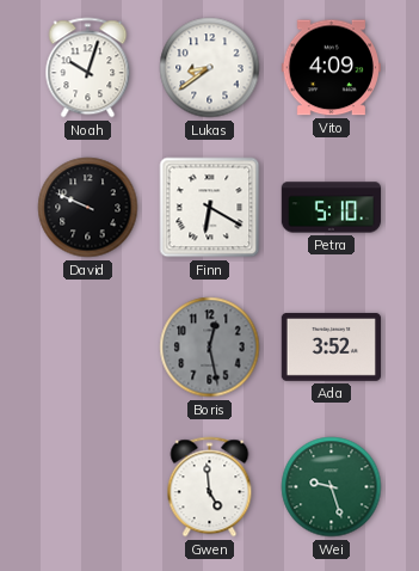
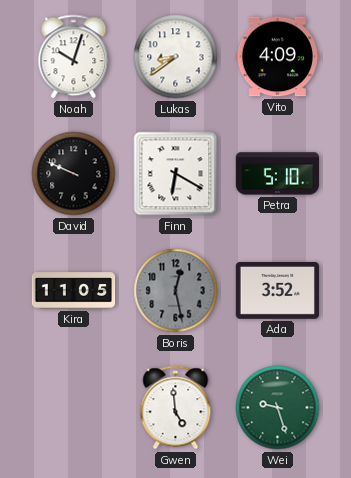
Kira: none -> 11:05
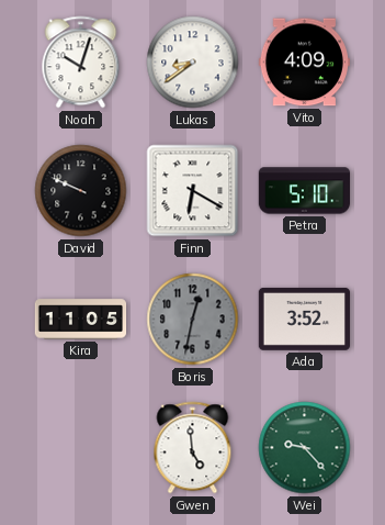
Boris: 12:28 -> 12:32
Wei: 9:27 -> 9:23
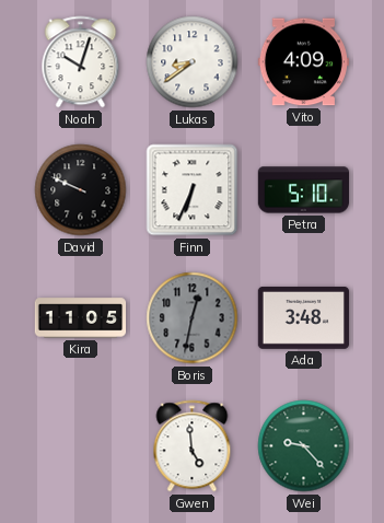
Finn: 6:20 -> 6:34
Ada: 3:52 -> 3:48
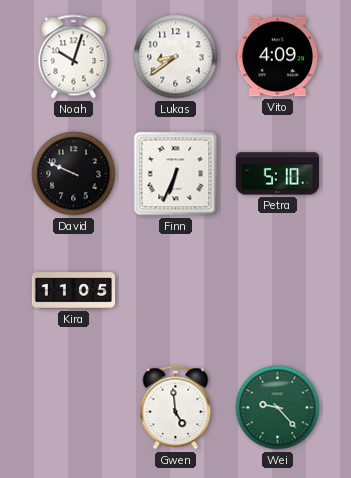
Boris: 12:32 -> none
Ada: 3:48 -> none
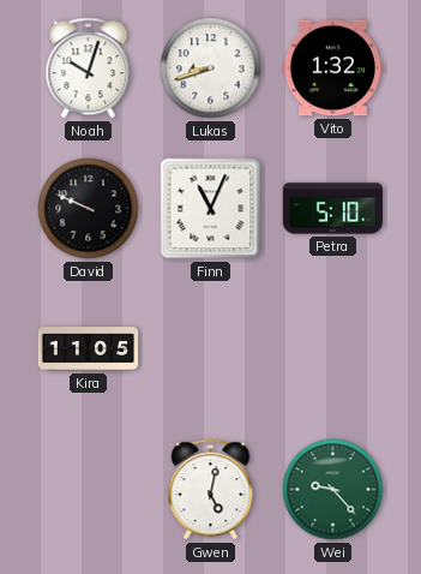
Lukas: 8:39 -> 8:42
Vito: 4:09 -> 1:32
Finn: 6:34 -> 11:04
Gwen: 4:59 -> 5:02
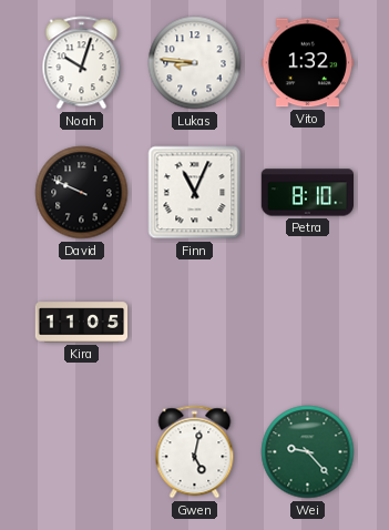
Lukas: 8:42 -> 8:46
Petra: 5:10 -> 8:10
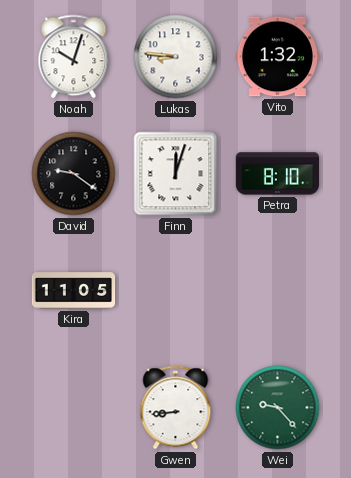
David: 9:49 -> 9:21
Finn: 11:04 -> 12:03
Gwen: 5:02 -> 8:44
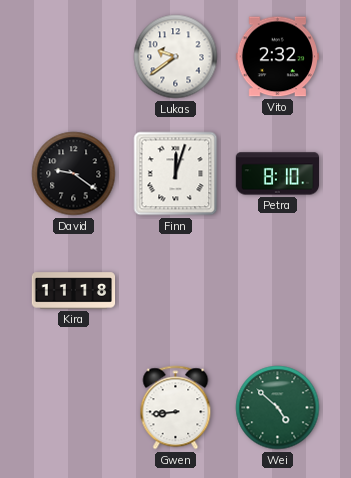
Noah: 10:03 -> none
Lukas: 8:46 -> 9:39
Vito: 1:32 -> 2:32
Kira: 11:05 -> 11:18
Wei: 9:23 -> 4:52
